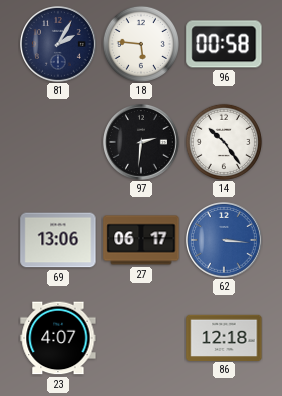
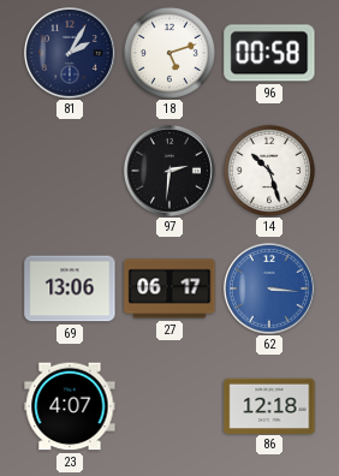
18: 5:46 -> 5:12
14: 10:24 -> 10:27
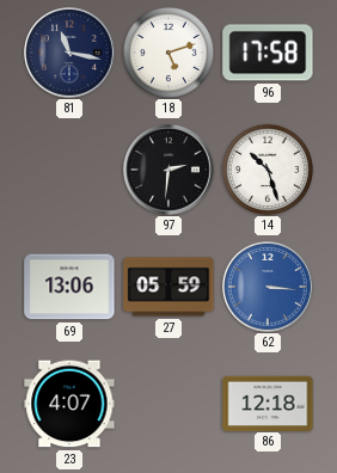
81: 2:05 -> 11:17
96: 00:58 -> 17:58
27: 06:17 -> 05:59
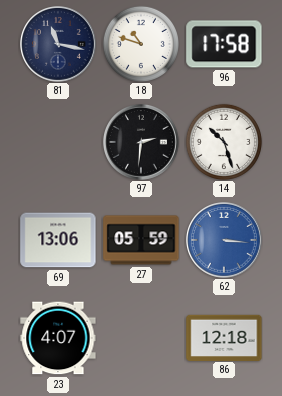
18: 5:12 -> 10:48
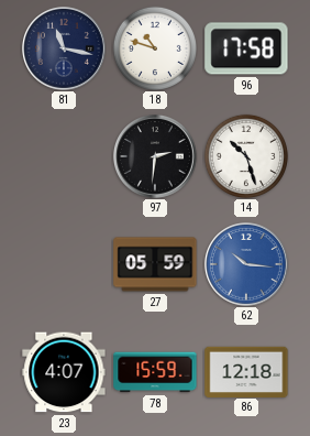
69: 13:06 -> none
62: 3:16 -> 10:16
78: none -> 15:59
